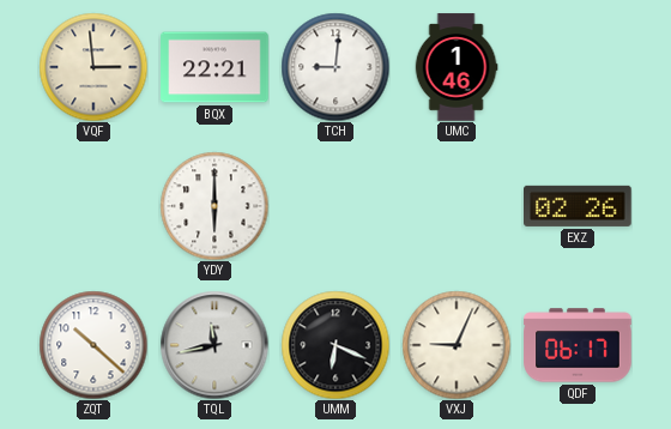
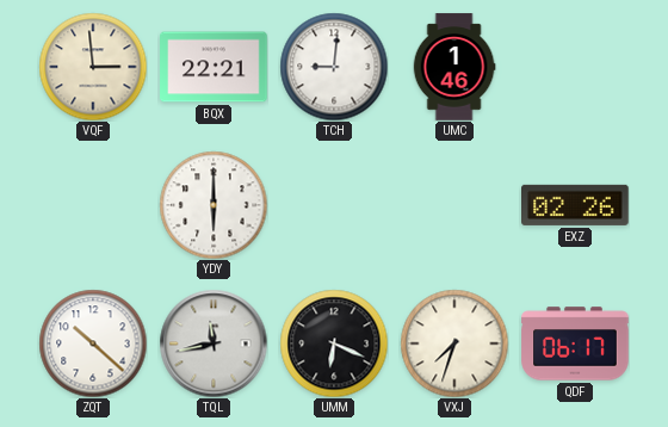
VXJ: 9:04 -> 7:33
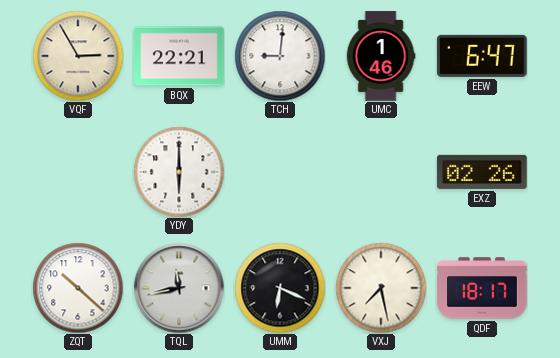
VQF: 2:59 -> 2:55
EEW: none -> 6:47
VXJ: 7:33 -> 7:28
QDF: 06:17 -> 18:17
